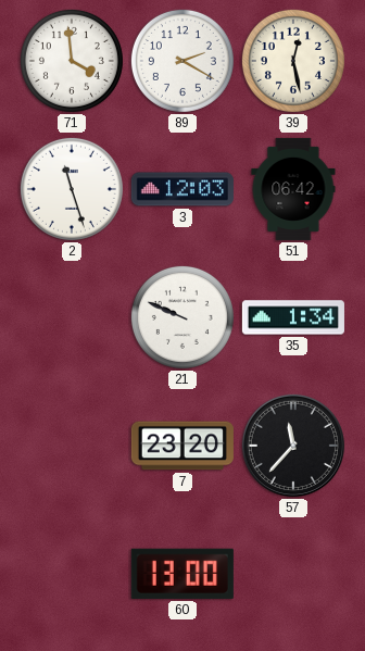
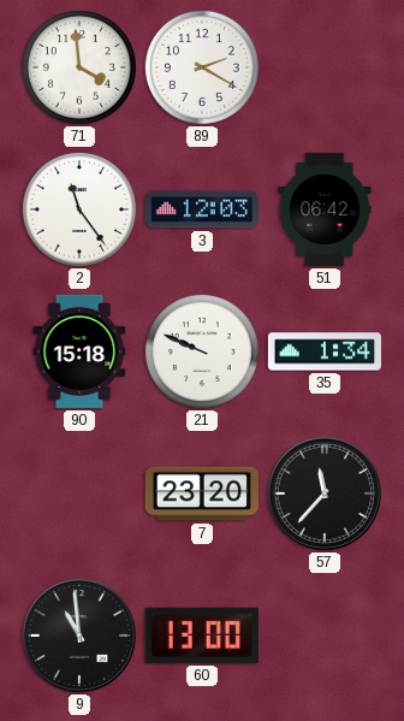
39: 12:28 -> none
2: 11:27 -> 11:24
90: none -> 15:18
9: none -> 10:59
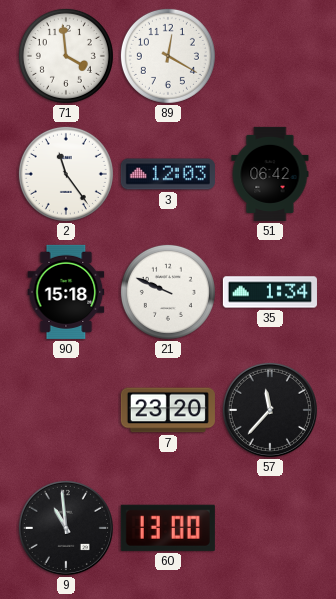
89: 2:20 -> 12:20
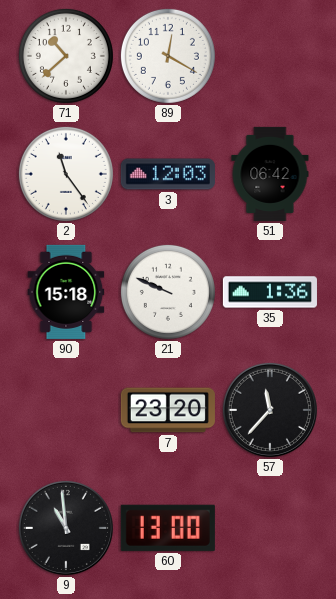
71: 3:59 -> 10:38
35: 1:34 -> 1:36
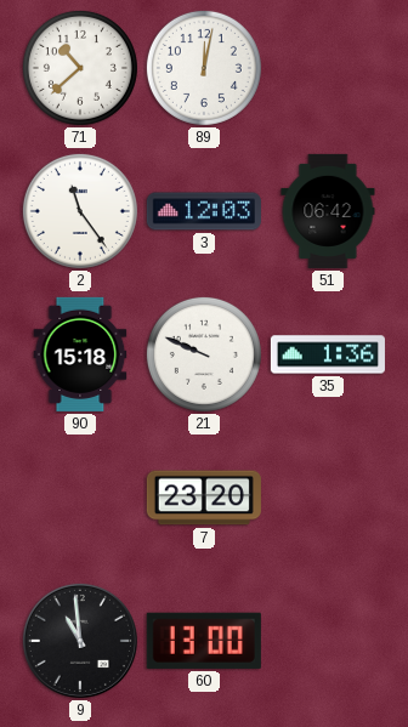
89: 12:20 -> 12:02
57: 11:37 -> none
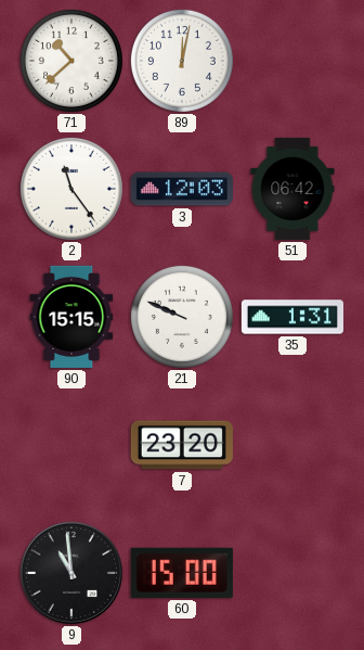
90: 15:18 -> 15:15
35: 1:36 -> 1:31
60: 13:00 -> 15:00
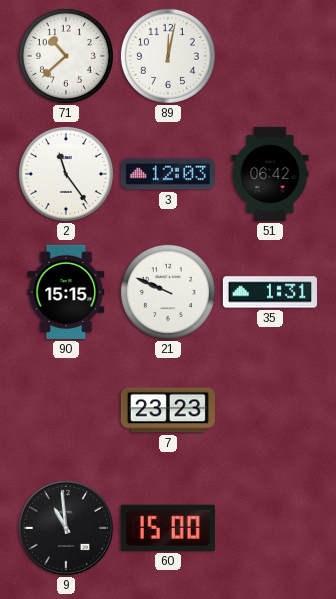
7: 23:20 -> 23:23
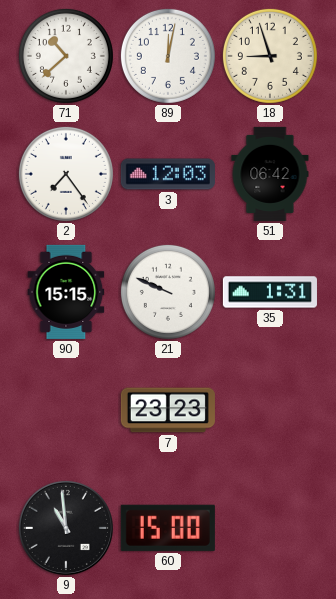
18: none -> 8:57
2: 11:24 -> 7:24
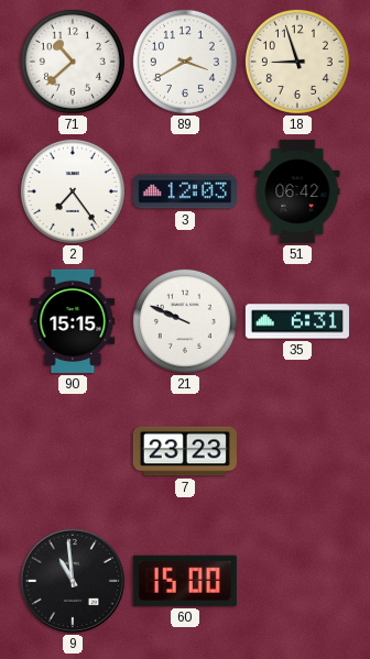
89: 12:02 -> 3:40
35: 1:31 -> 6:31
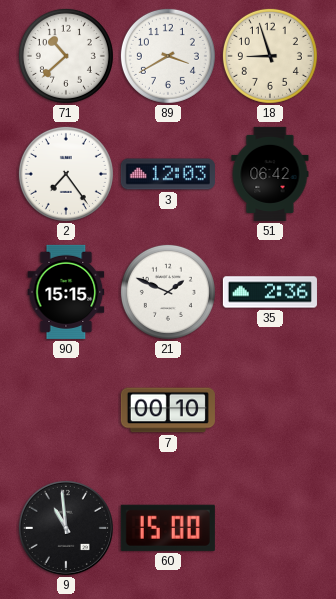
21: 9:49 -> 1:49
35: 6:31 -> 2:36
7: 23:23 -> 00:10
